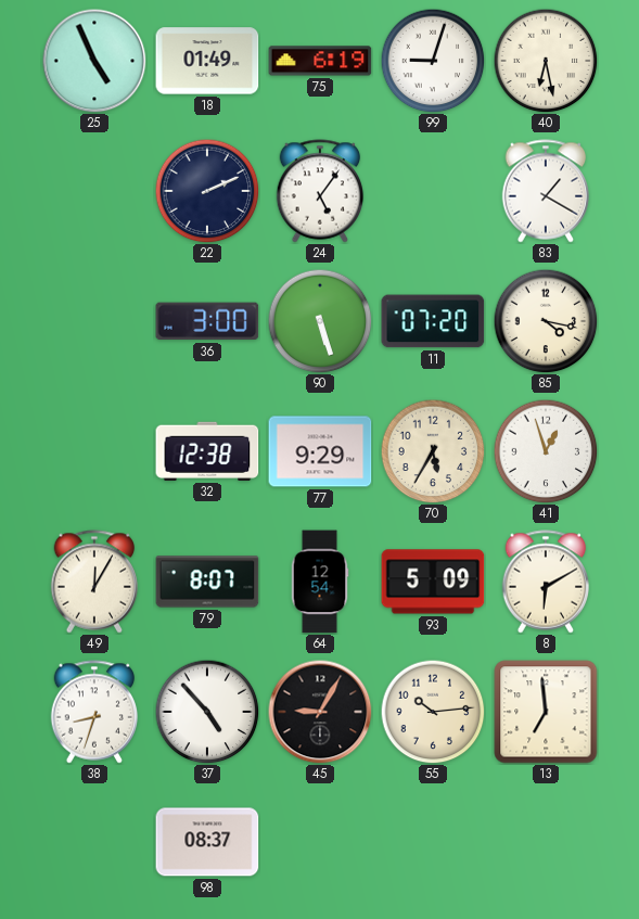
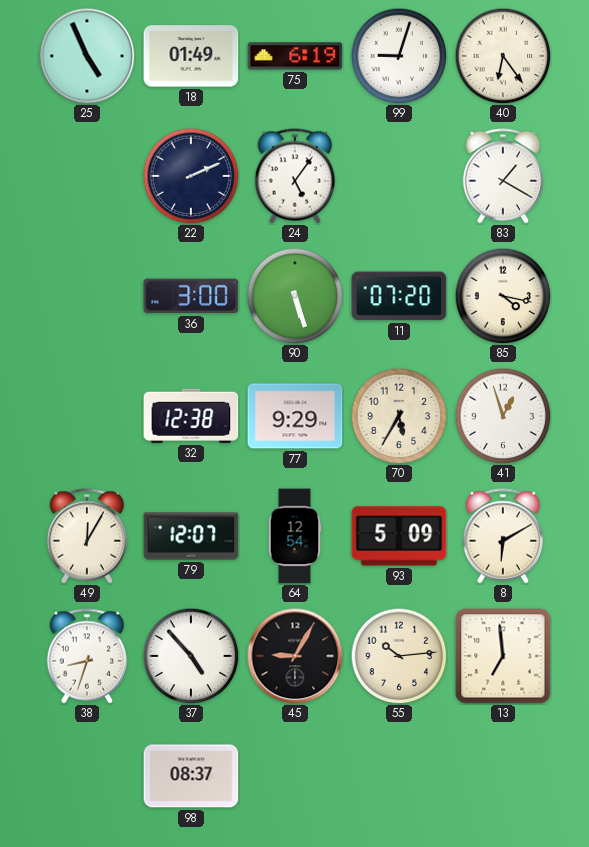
40: 6:28 -> 6:24
79: 8:07 -> 12:07
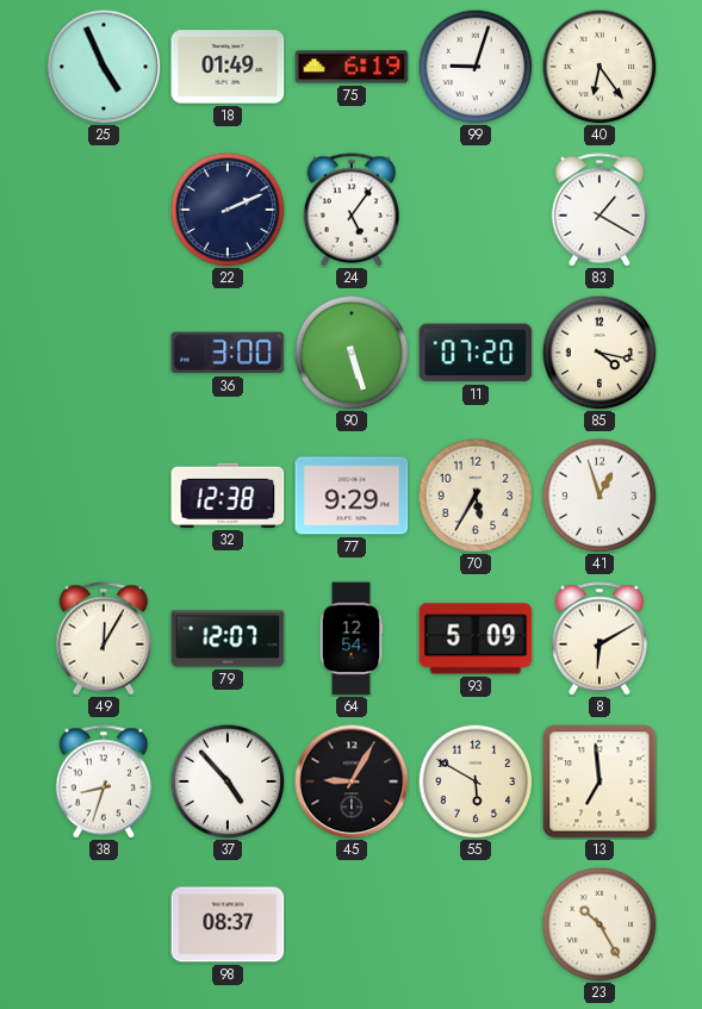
55: 10:14 -> 5:50
23: none -> 10:25
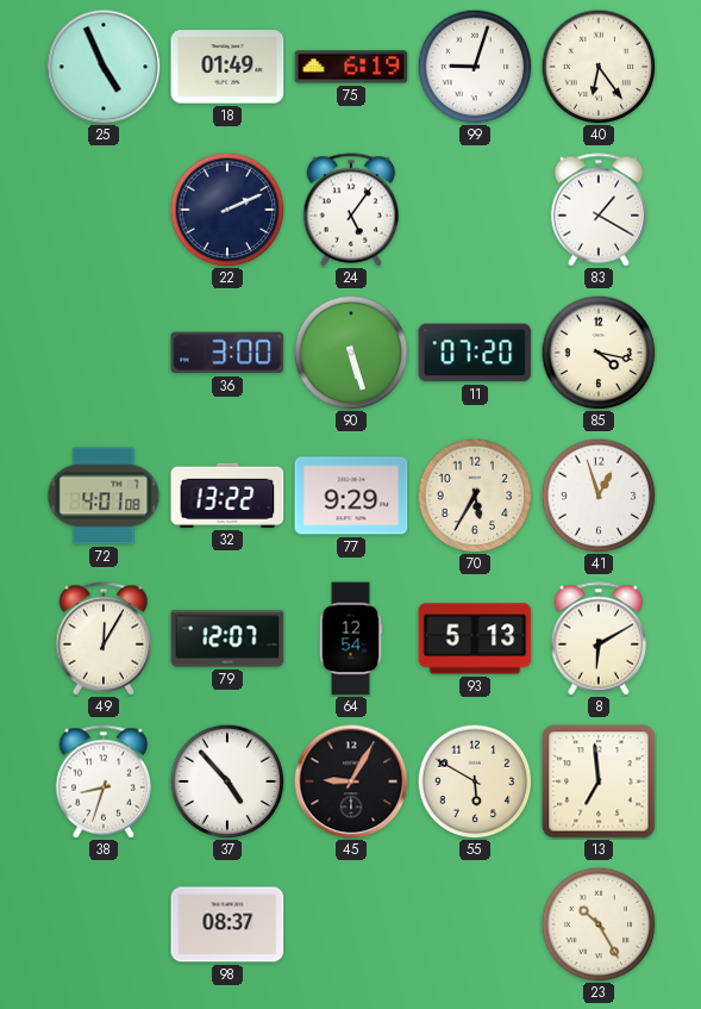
72: none -> 4:01
32: 12:38 -> 13:22
93: 5:09 -> 5:13
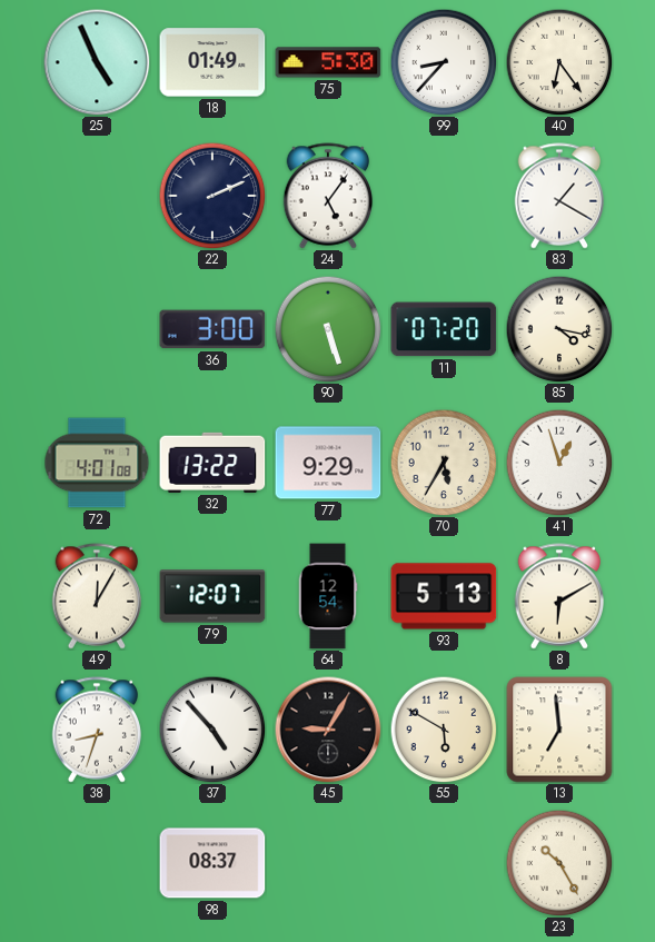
75: 6:19 -> 5:30
99: 9:03 -> 8:37
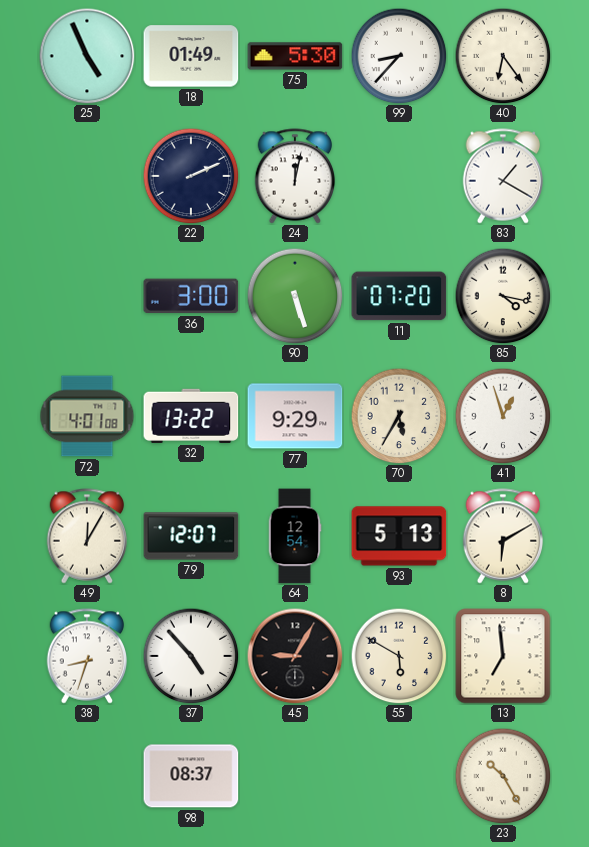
24: 5:06 -> 12:02
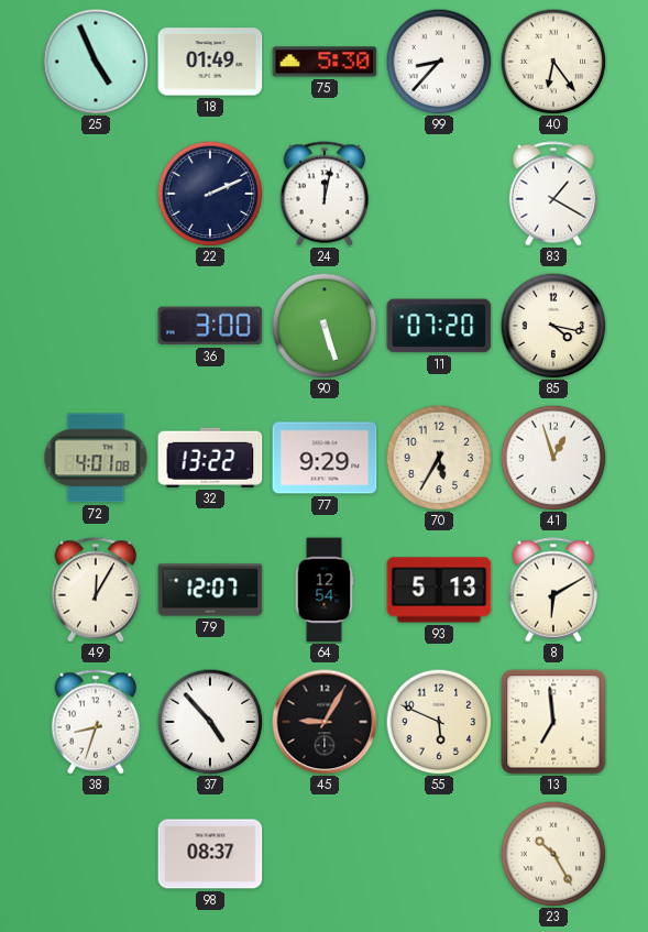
55: 5:50 -> 5:49
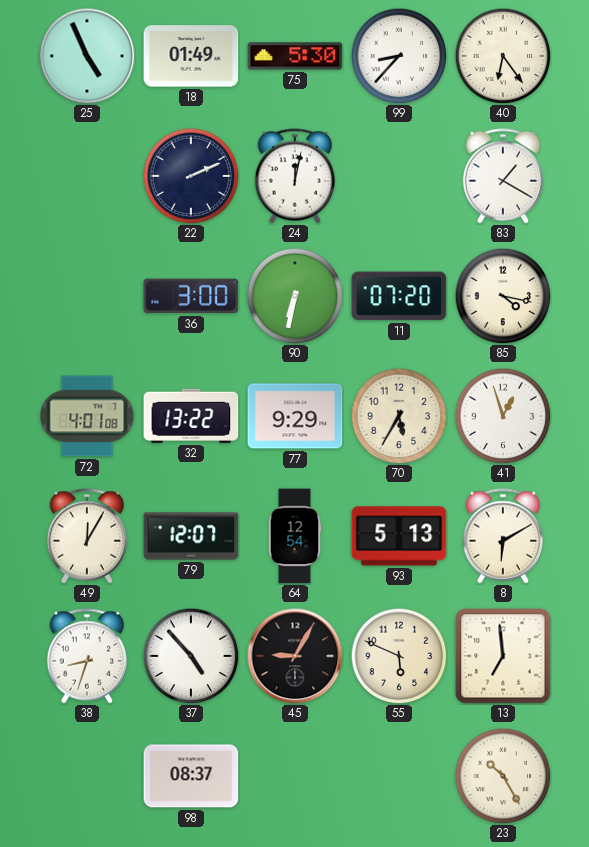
90: 5:27 -> 6:32
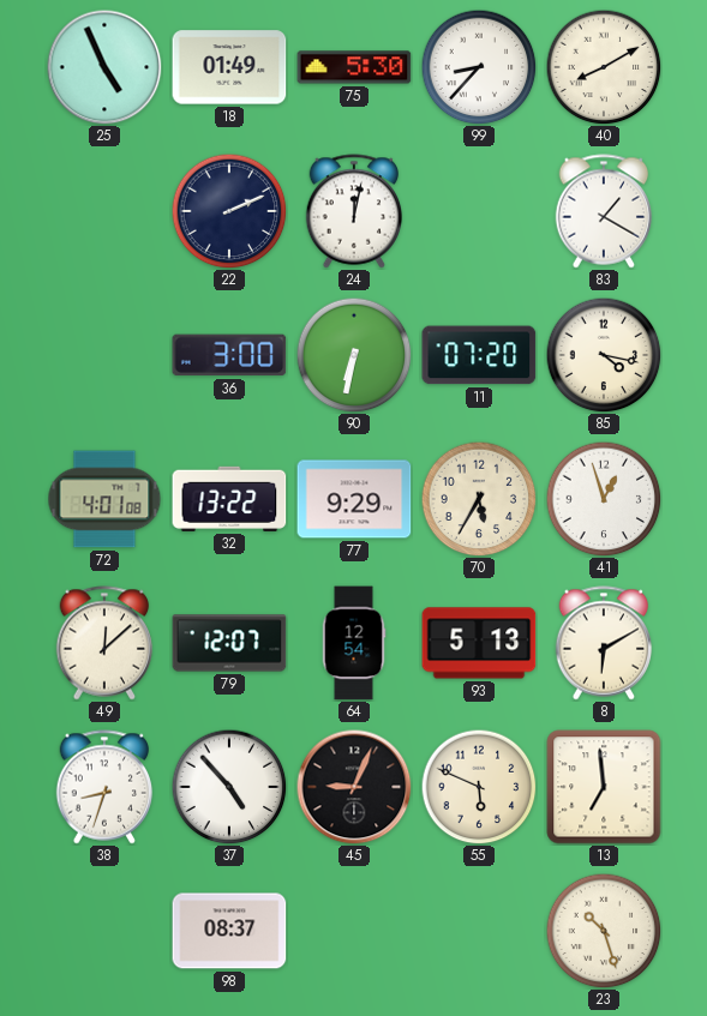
40: 6:24 -> 8:10
49: 12:05 -> 12:08
45: 9:05 -> 9:04
23: 10:25 -> 10:27
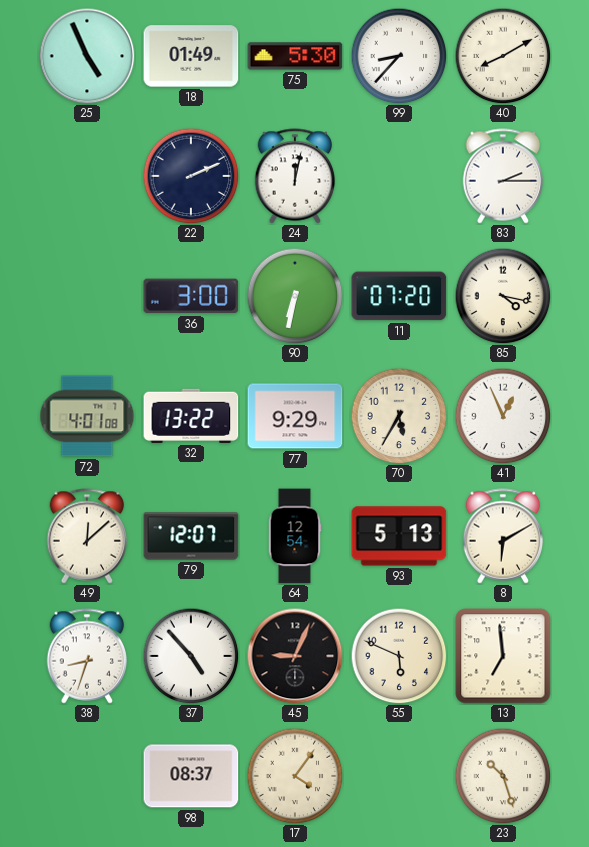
83: 1:20 -> 2:15
41: 12:57 -> 12:56
17: none -> 4:06
